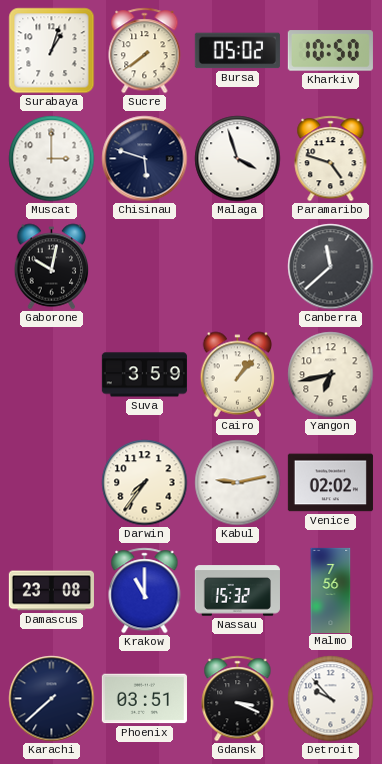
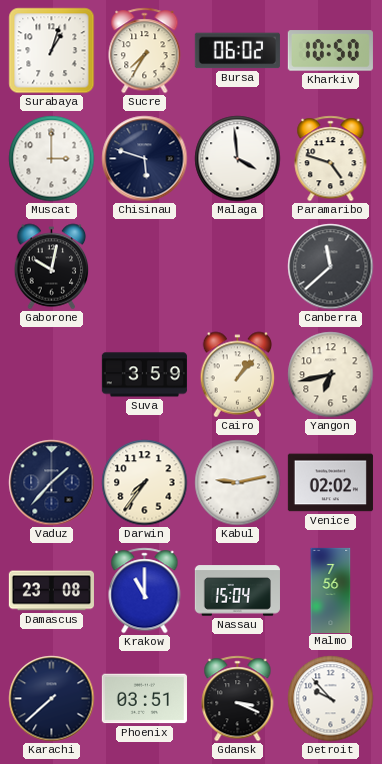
Sucre: 7:39 -> 7:35
Bursa: 05:02 -> 06:02
Malaga: 3:57 -> 3:59
Vaduz: none -> 1:37
Nassau: 15:32 -> 15:04
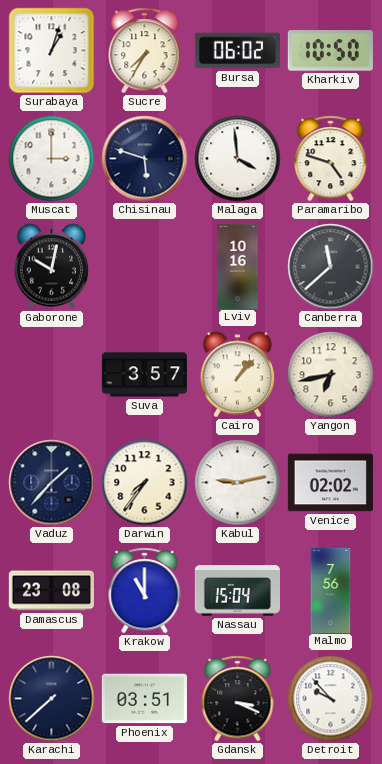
Lviv: none -> 10:16
Suva: 3:59 -> 3:57
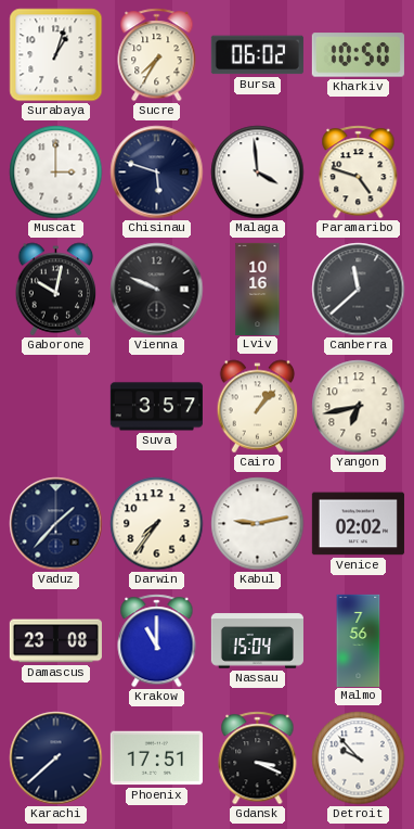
Vienna: none -> 9:49
Phoenix: 03:51 -> 17:51
